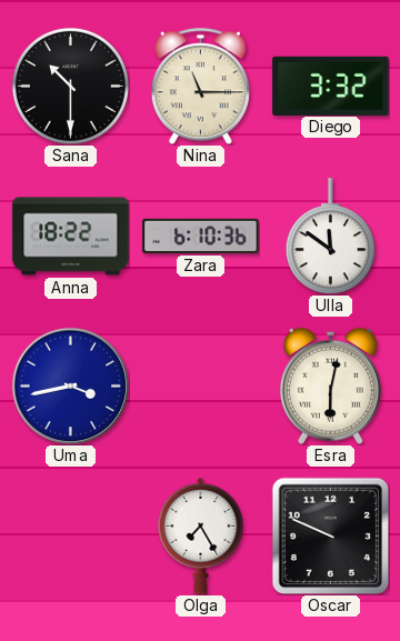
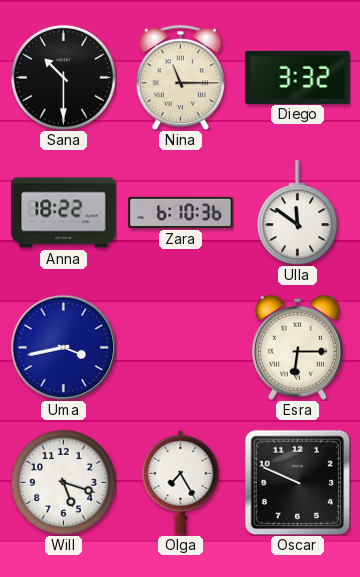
Esra: 6:02 -> 6:15
Will: none -> 5:18
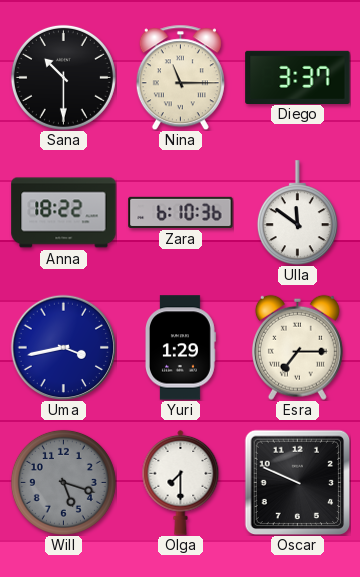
Diego: 3:32 -> 3:37
Yuri: none -> 1:29
Esra: 6:15 -> 7:15
Will dial: white -> grey
Olga: 7:25 -> 7:30
